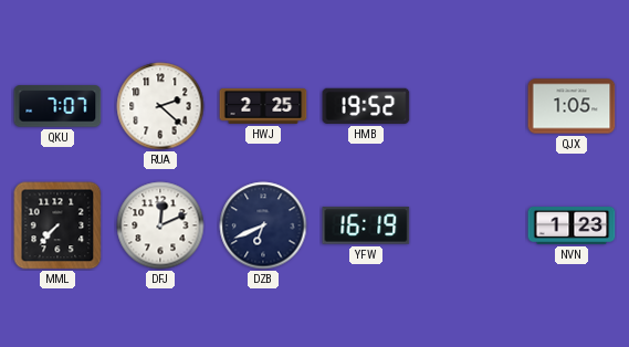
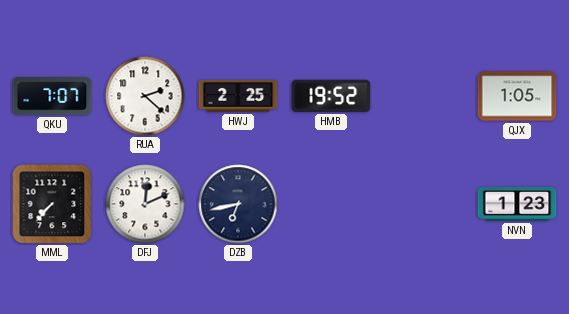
DZB: 6:41 -> 6:43
YFW: 16:19 -> none
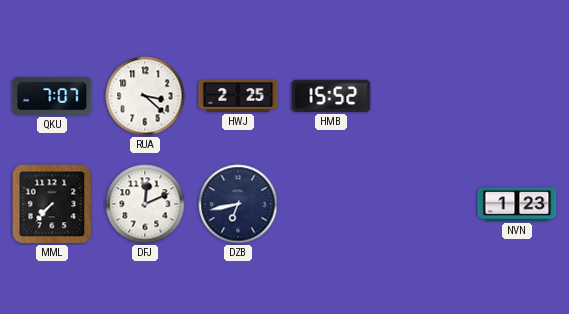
RUA: 2:22 -> 3:22
HMB: 19:52 -> 15:52
QJX: 1:05 -> none
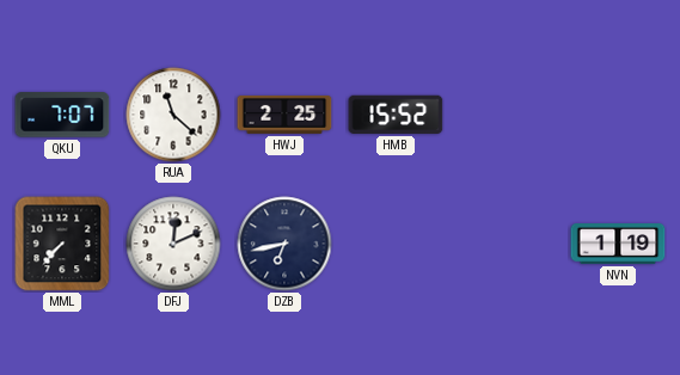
RUA: 3:22 -> 11:22
NVN: 1:23 -> 1:19
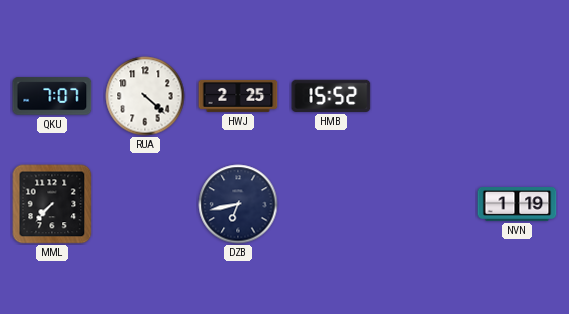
RUA: 11:22 -> 4:22
DFJ: 12:11 -> none
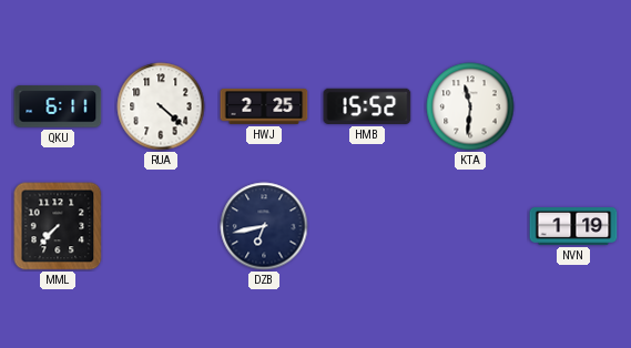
QKU: 7:07 -> 6:11
KTA: none -> 11:31
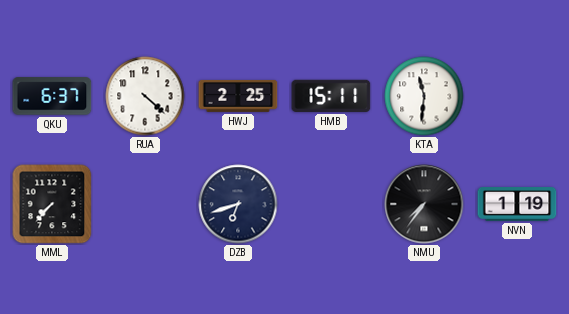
QKU: 6:11 -> 6:37
HMB: 15:52 -> 15:11
DZB: 6:43 -> 6:42
NMU: none -> 7:36
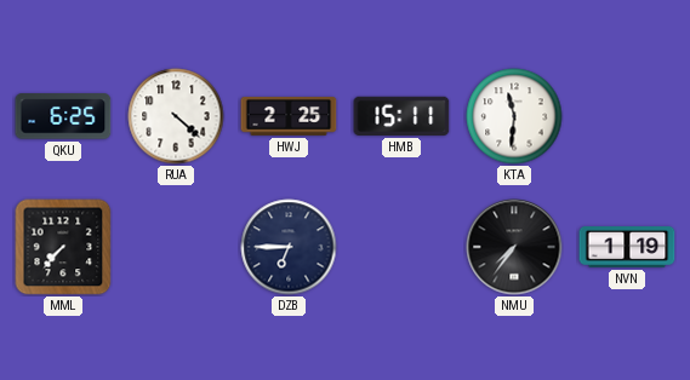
QKU: 6:37 -> 6:25
DZB: 6:42 -> 6:45
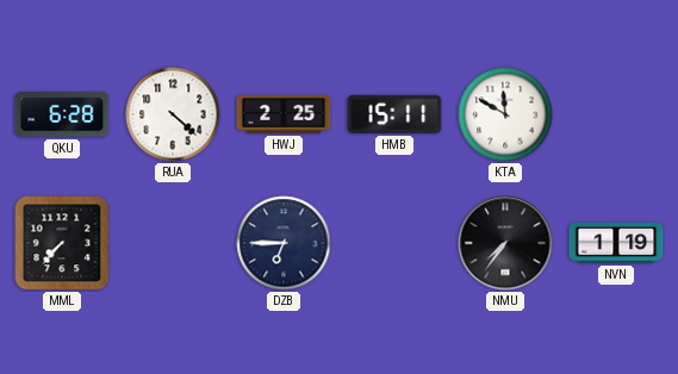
QKU: 6:25 -> 6:28
KTA: 11:31 -> 11:50
